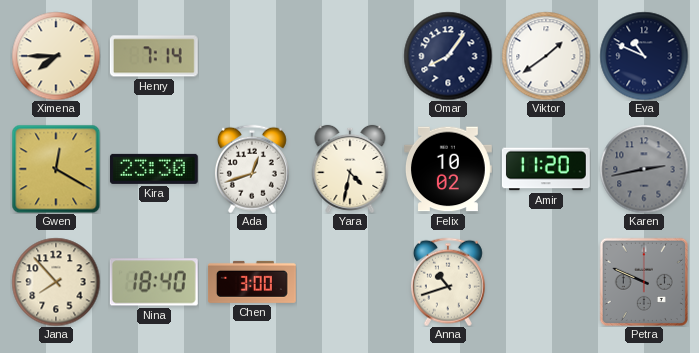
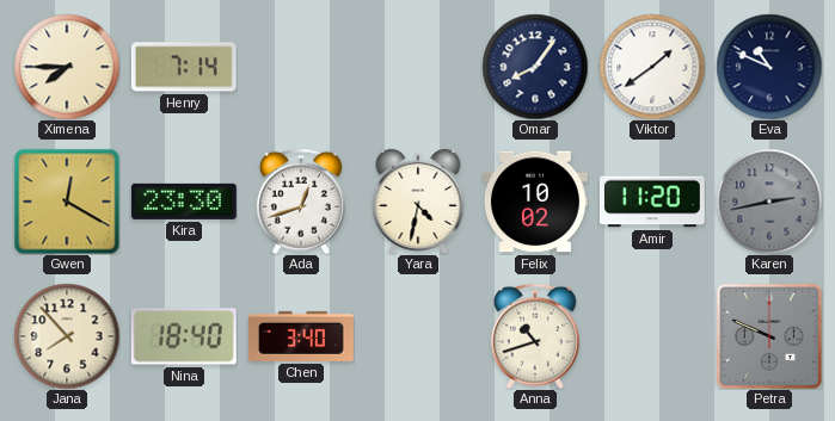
Chen: 3:00 -> 3:40
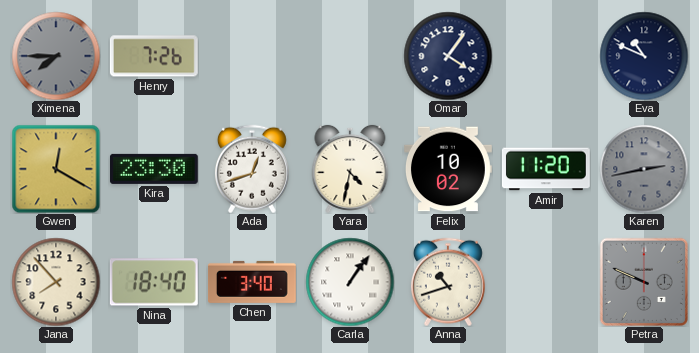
Ximena dial: cream -> grey
Henry: 7:14 -> 7:26
Omar: 8:06 -> 4:06
Viktor: 1:39 -> none
Carla: none -> 1:06
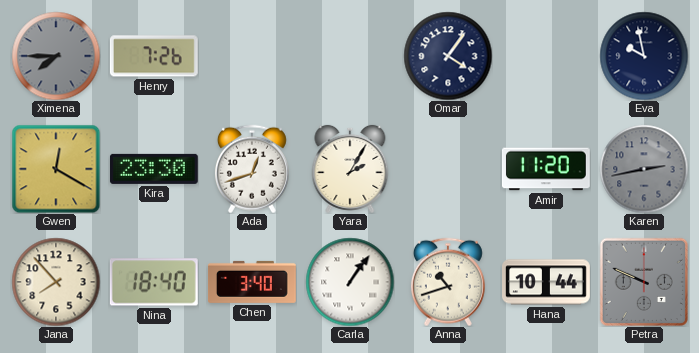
Eva: 10:49 -> 9:58
Yara: 4:32 -> 2:05
Felix: 10:02 -> none
Hana: none -> 10:44
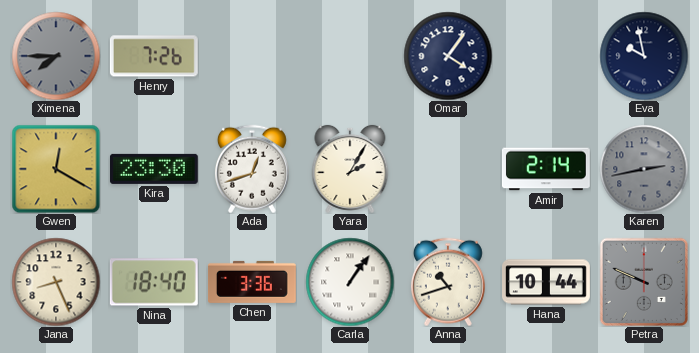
Amir: 11:20 -> 2:14
Jana: 7:53 -> 8:26
Chen: 3:40 -> 3:36
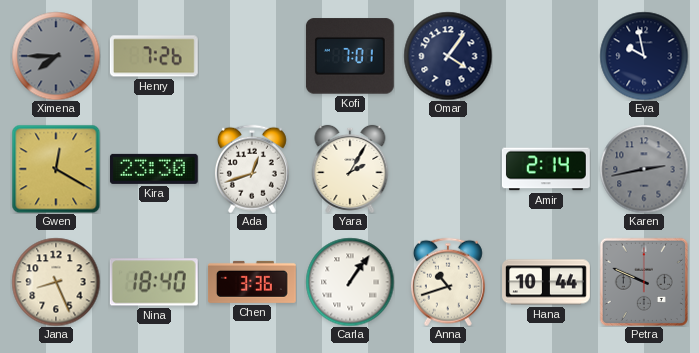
Kofi: none -> 7:01
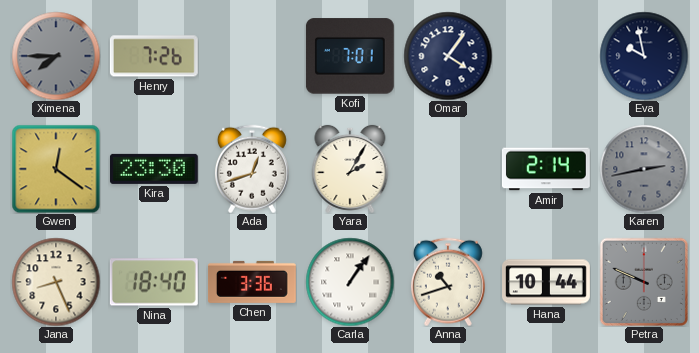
Gwen: 12:20 -> 12:21
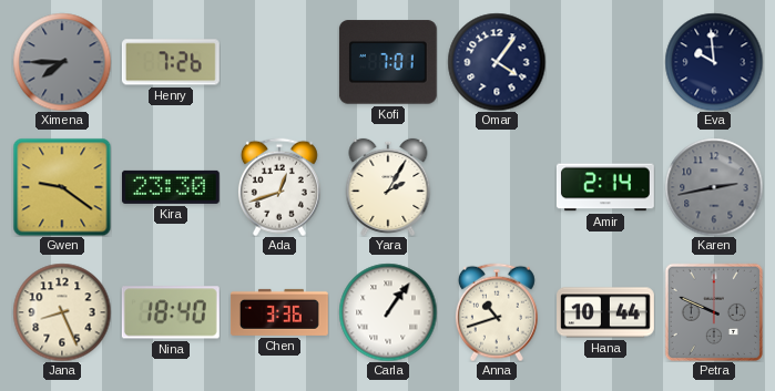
Eva: 9:58 -> 9:59
Gwen: 12:21 -> 9:21
